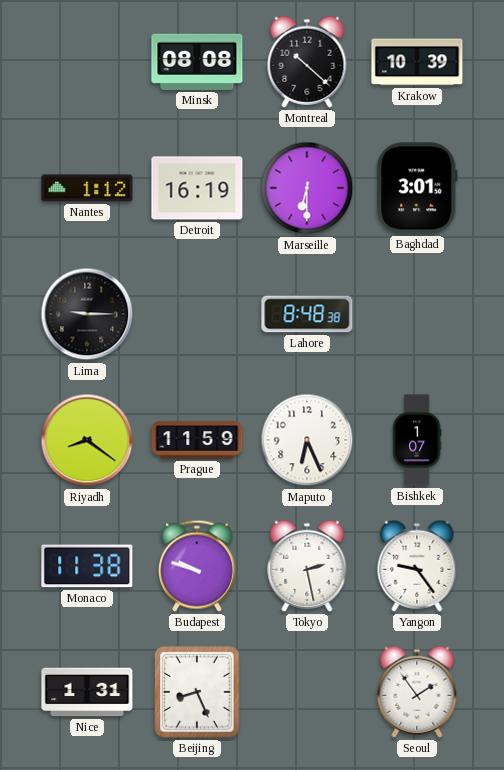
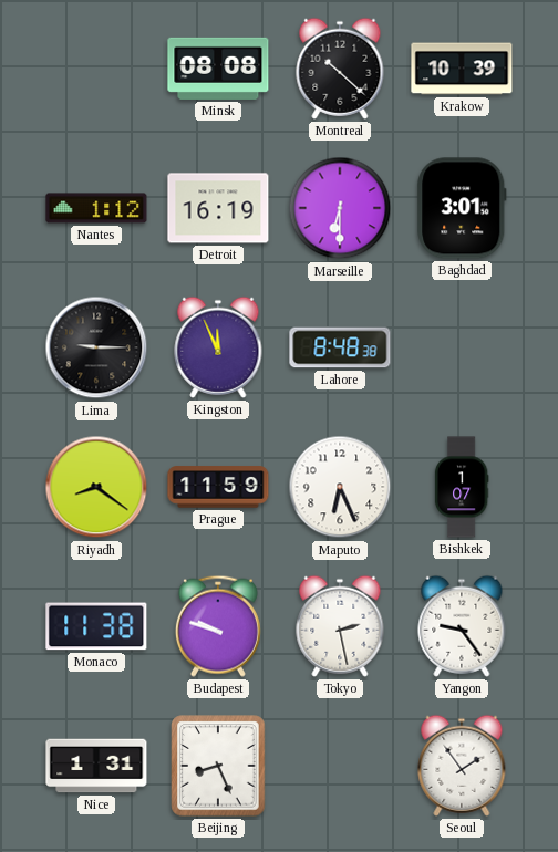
Kingston: none -> 11:56
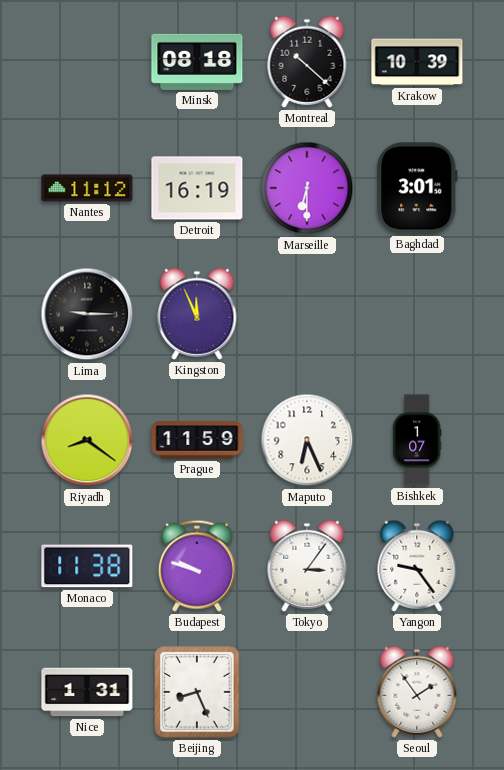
Minsk: 08:08 -> 08:18
Nantes: 1:12 -> 11:12
Lahore: 8:48 -> none
Tokyo: 2:28 -> 3:06
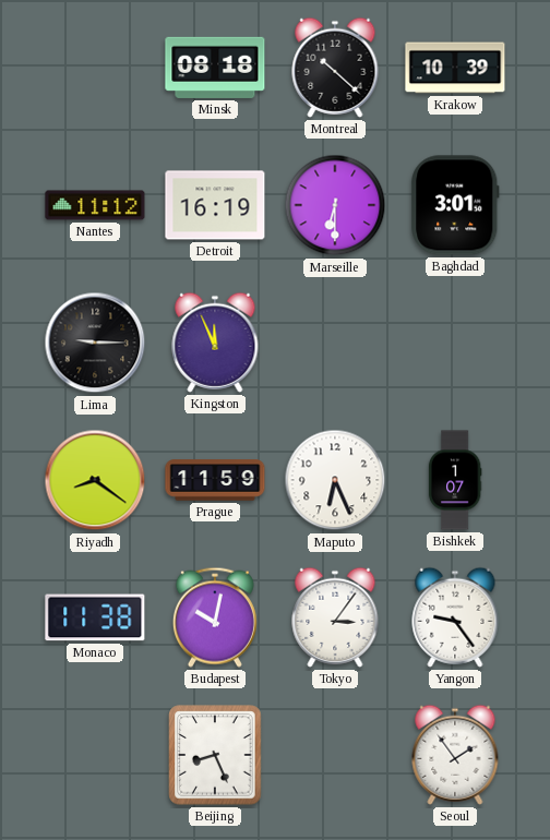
Budapest: 9:48 -> 10:02
Nice: 1:31 -> none
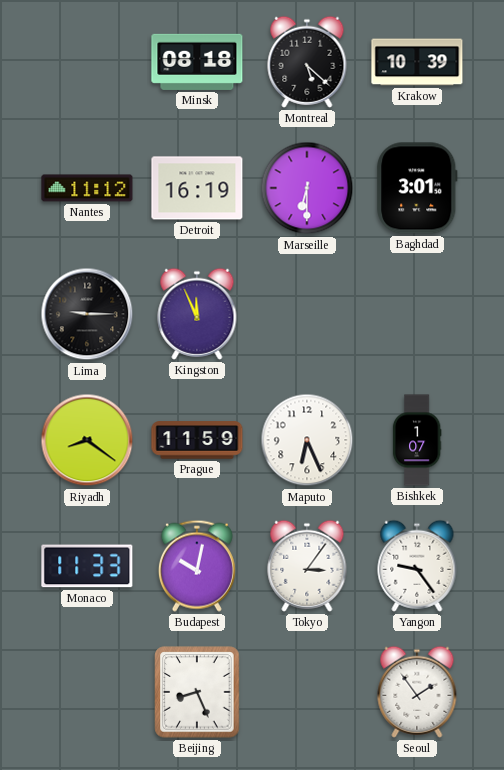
Montreal: 10:22 -> 5:22
Monaco: 11:38 -> 11:33
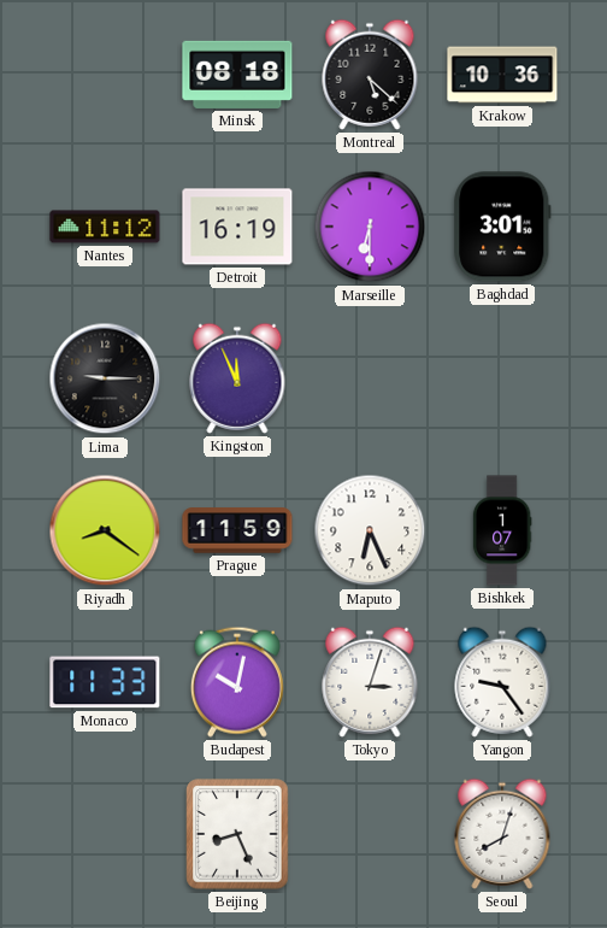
Krakow: 10:39 -> 10:36
Tokyo: 3:06 -> 3:03
Seoul: 1:54 -> 8:03
